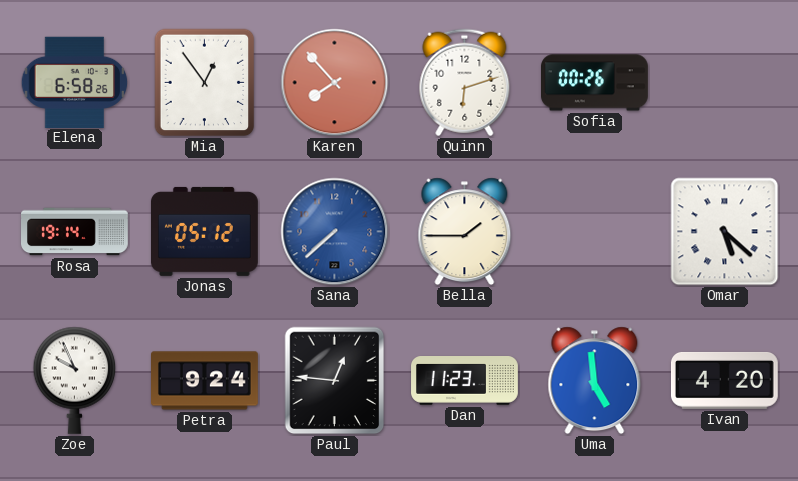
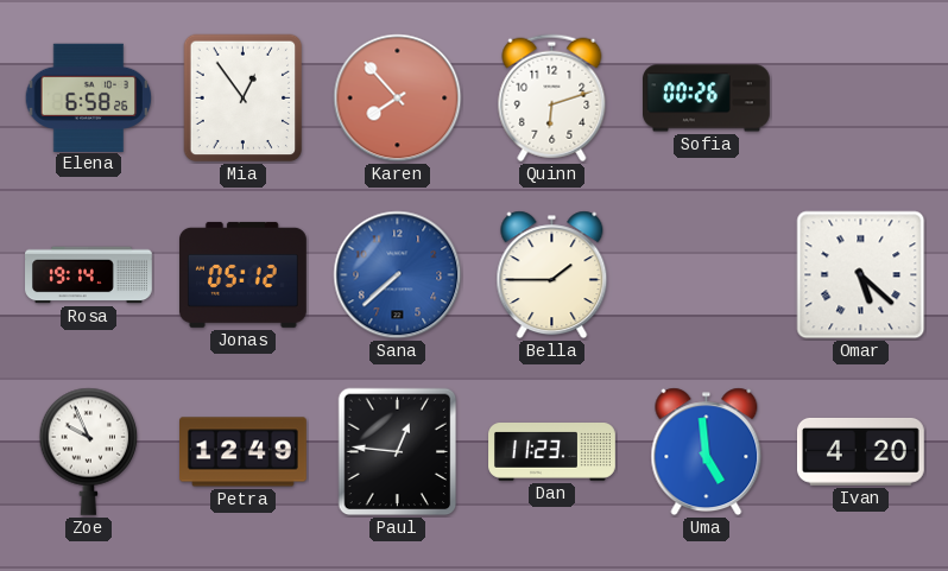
Petra: 9:24 -> 12:49
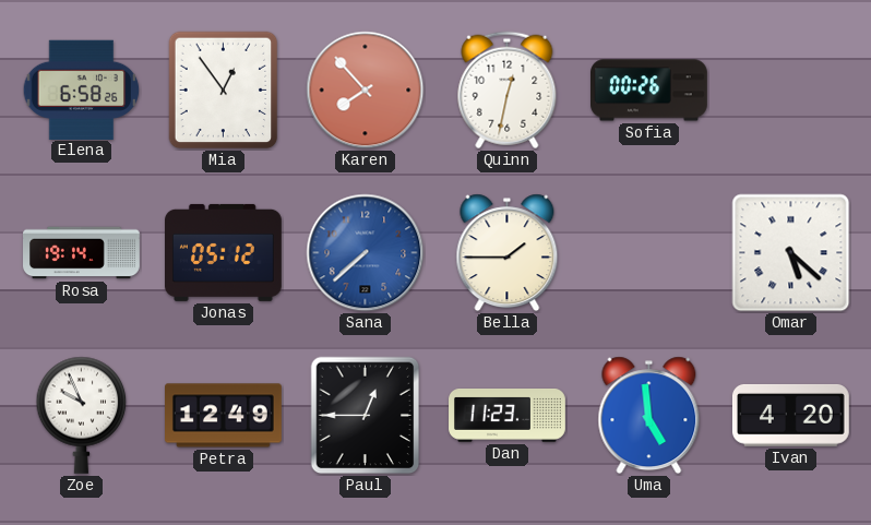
Quinn: 6:12 -> 12:32
Paul: 12:46 -> 12:45
